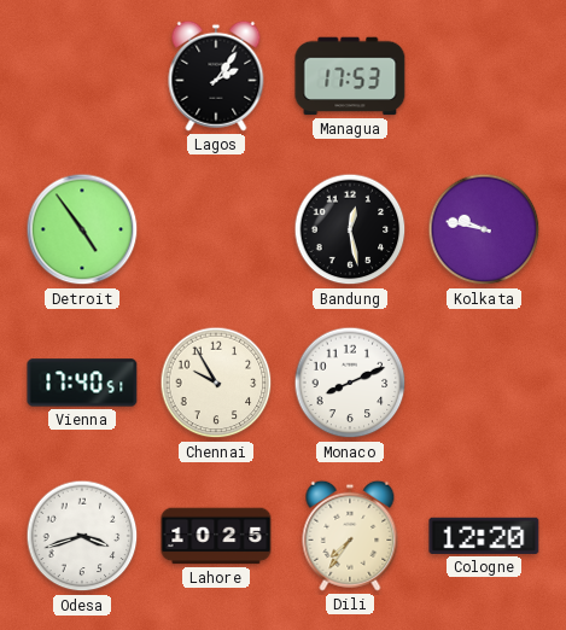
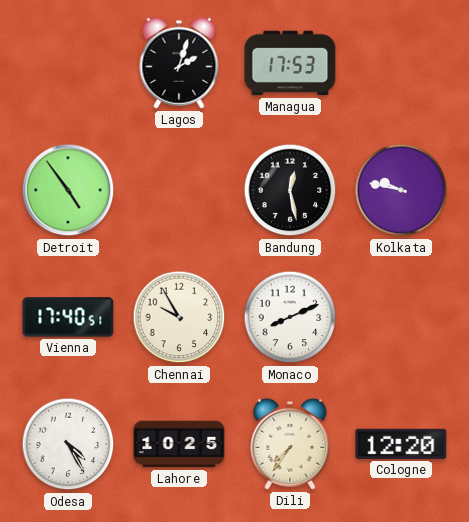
Lagos: 2:06 -> 2:03
Odesa: 3:42 -> 4:25
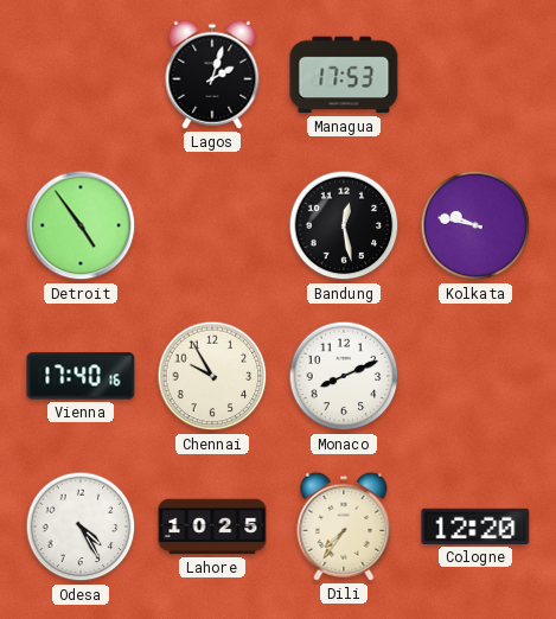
Vienna: 17:40:51 -> 17:40:16
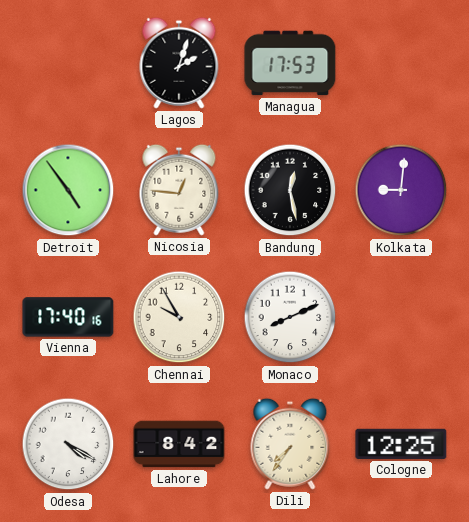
Nicosia: none -> 12:46
Kolkata: 9:47 -> 9:01
Odesa: 4:25 -> 4:20
Lahore: 10:25 -> 8:42
Cologne: 12:20 -> 12:25
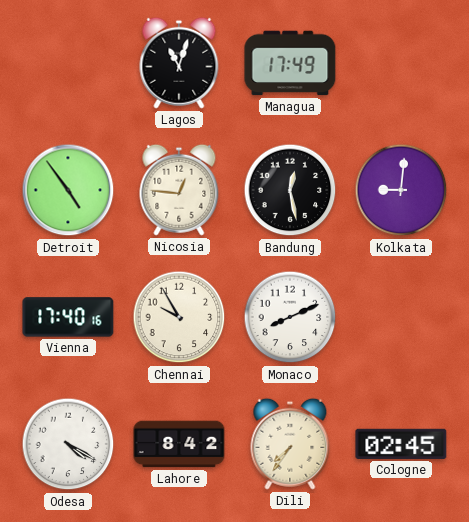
Lagos: 2:03 -> 11:03
Managua: 17:53 -> 17:49
Cologne: 12:25 -> 02:45
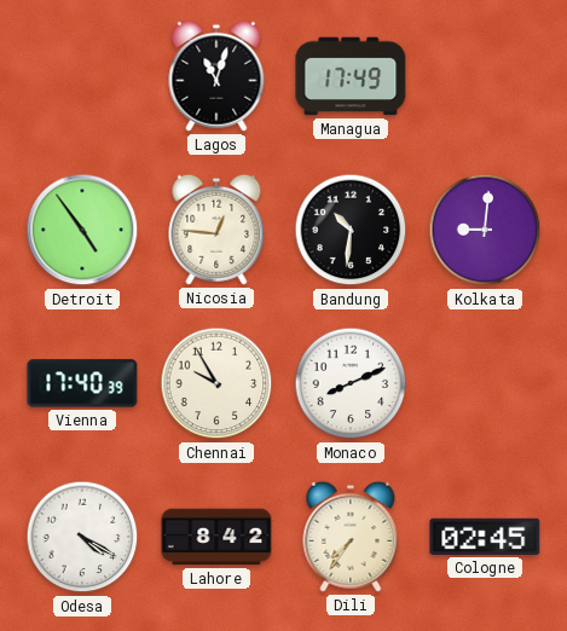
Bandung: 12:28 -> 10:31
Vienna: 17:40:16 -> 17:40:39
